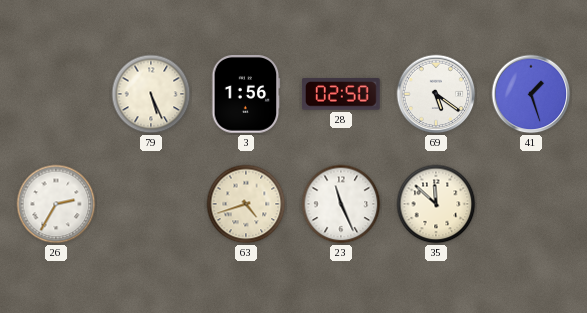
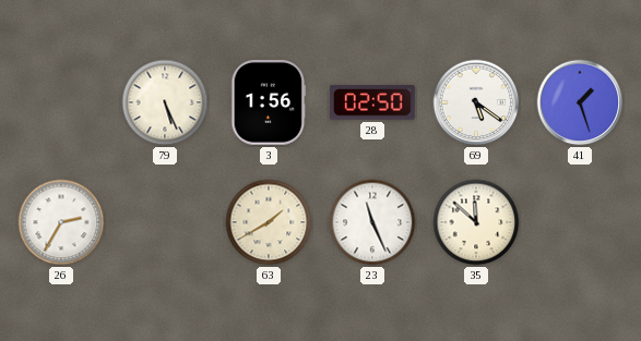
63: 4:42 -> 1:40
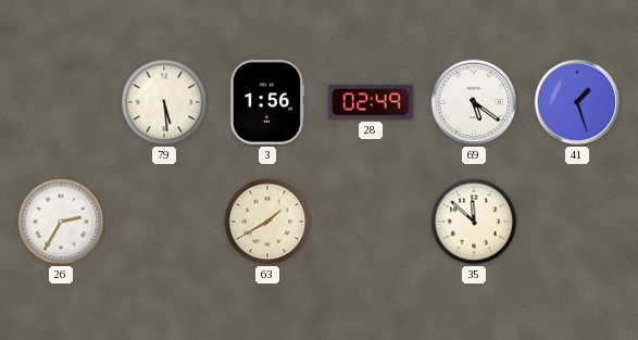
79: 5:26 -> 5:29
28: 02:50 -> 02:49
23: 11:26 -> none
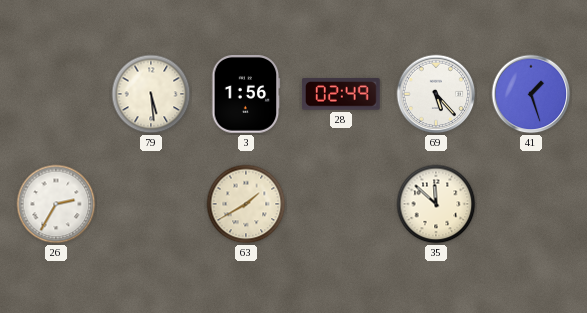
69: 5:21 -> 5:23
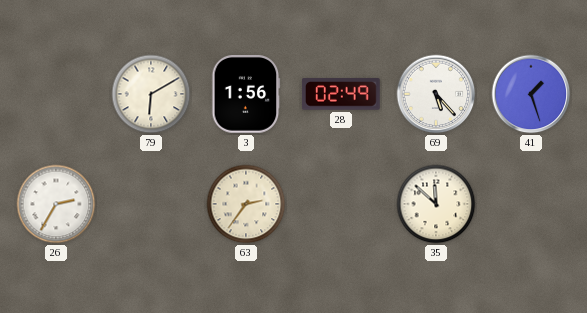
79: 5:29 -> 6:10
63: 1:40 -> 2:36
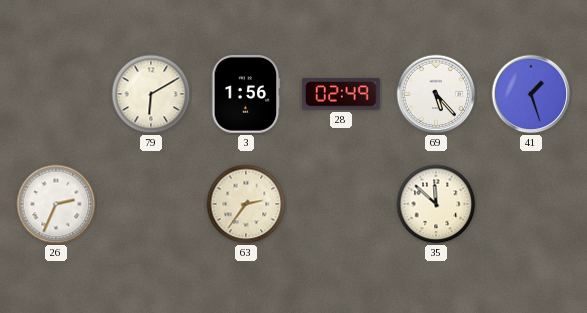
26: 2:35 -> 2:34
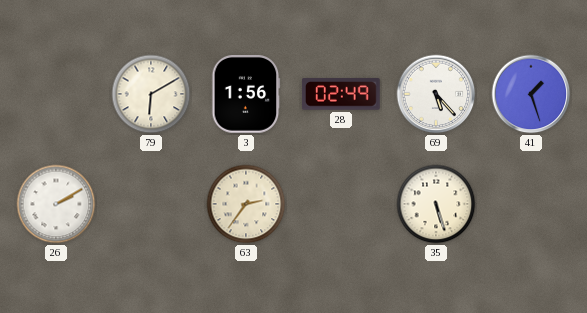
26: 2:34 -> 2:10
35: 11:52 -> 5:27
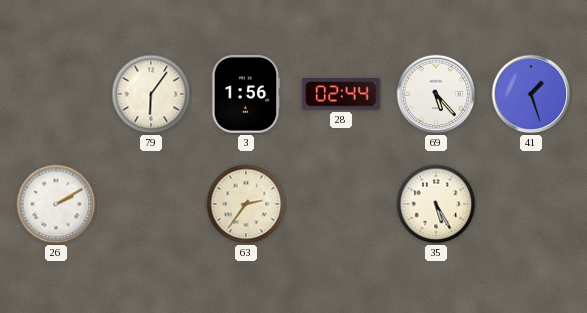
79: 6:10 -> 6:06
28: 02:49 -> 02:44
35: 5:27 -> 5:25
